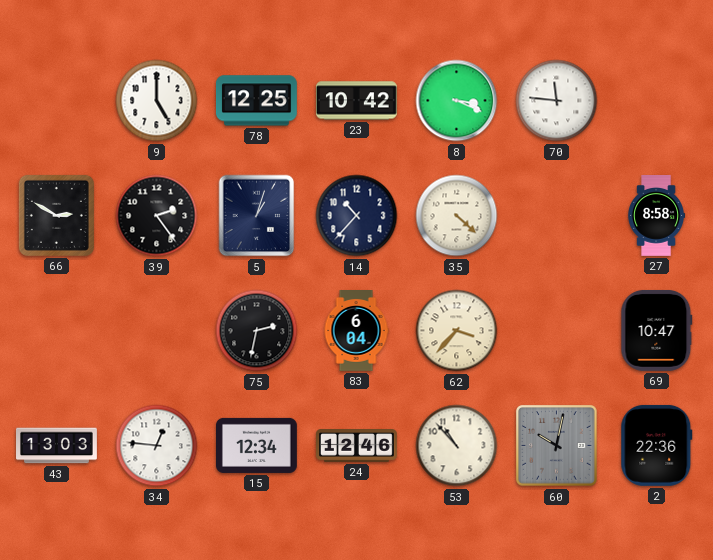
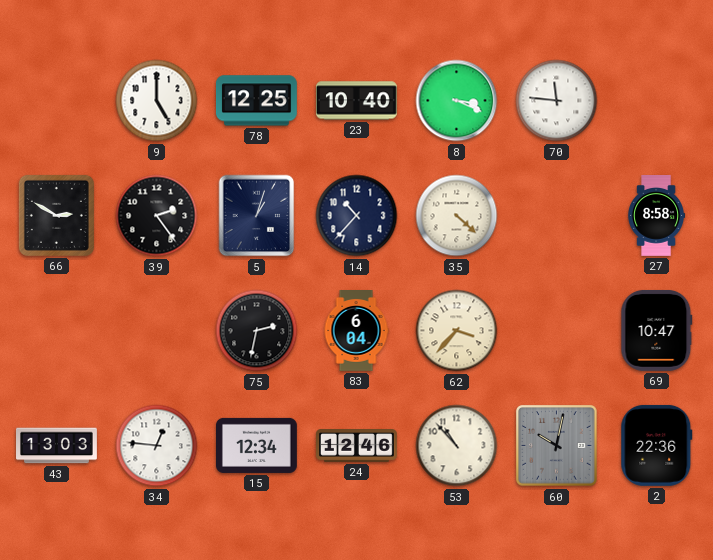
23: 10:42 -> 10:40
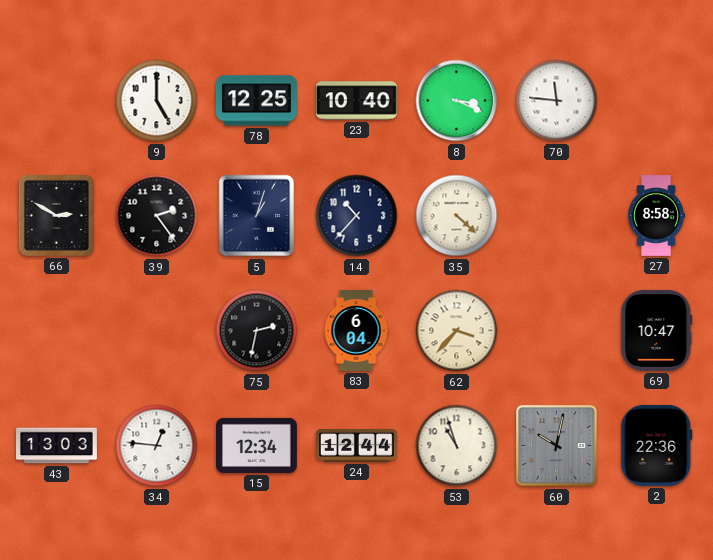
24: 12:46 -> 12:44
53: 10:53 -> 10:57
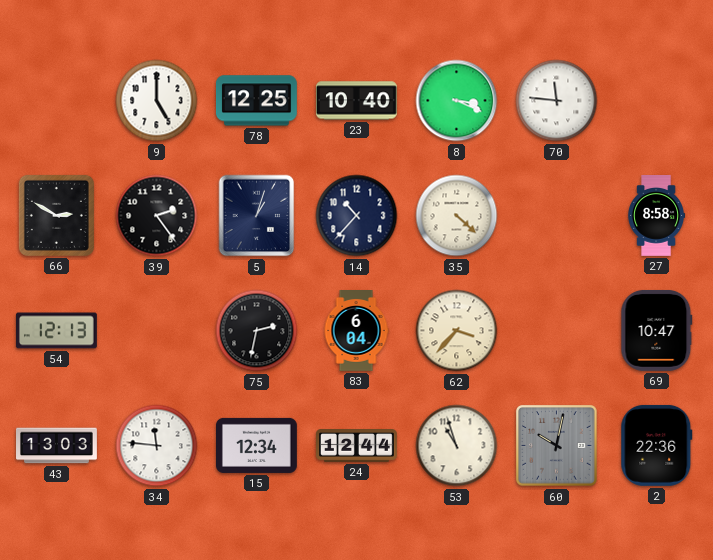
54: none -> 12:13
34: 12:46 -> 11:46
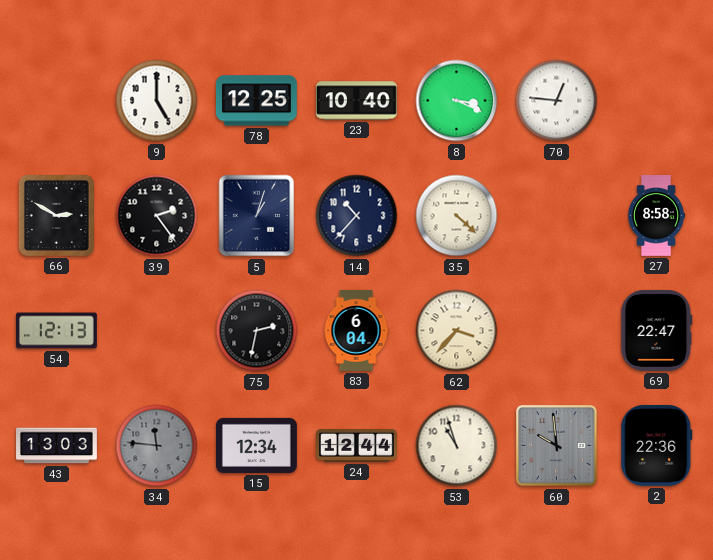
70: 11:46 -> 12:46
69: 10:47 -> 22:47
34 dial: white -> grey
60: 10:02 -> 9:59
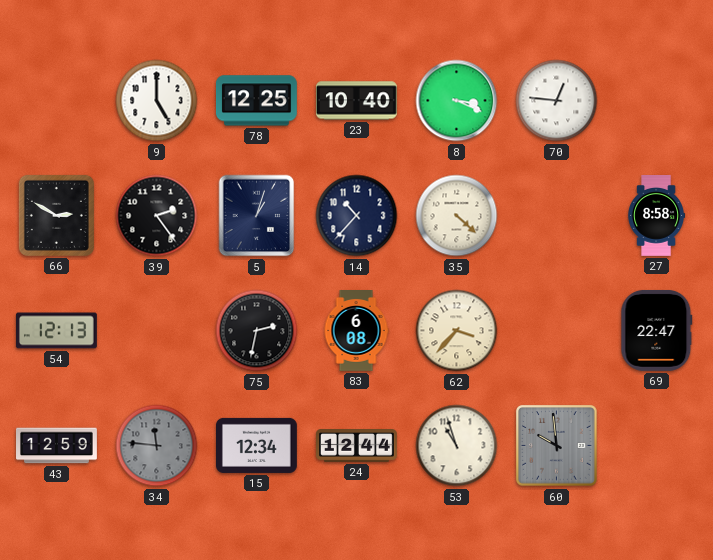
83: 6:04 -> 6:08
43: 13:03 -> 12:59
2: 22:36 -> none
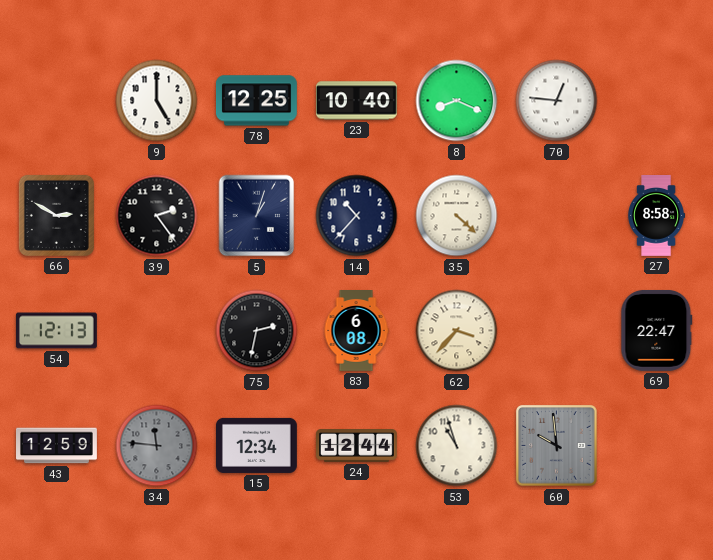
8: 3:19 -> 8:19
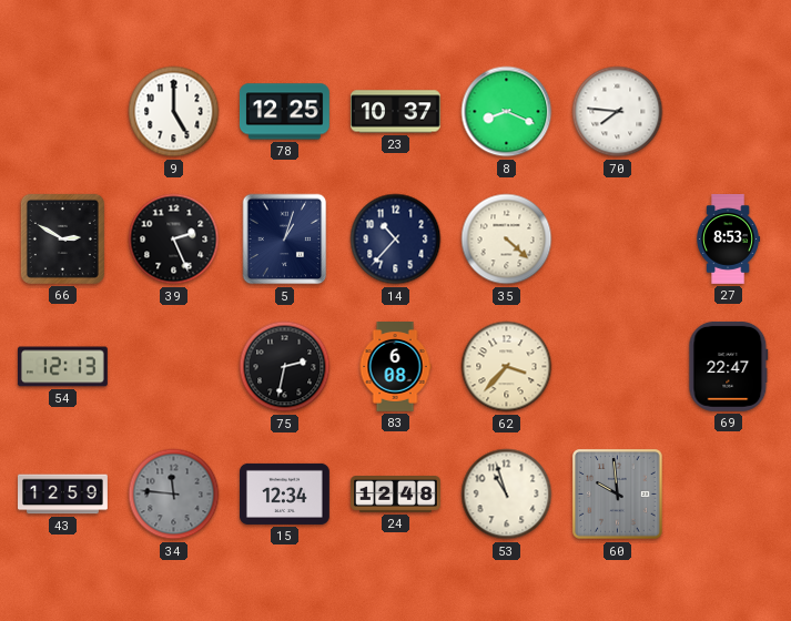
23: 10:40 -> 10:37
70: 12:46 -> 7:46
39: 2:24 -> 2:26
27: 8:58 -> 8:53
24: 12:44 -> 12:48
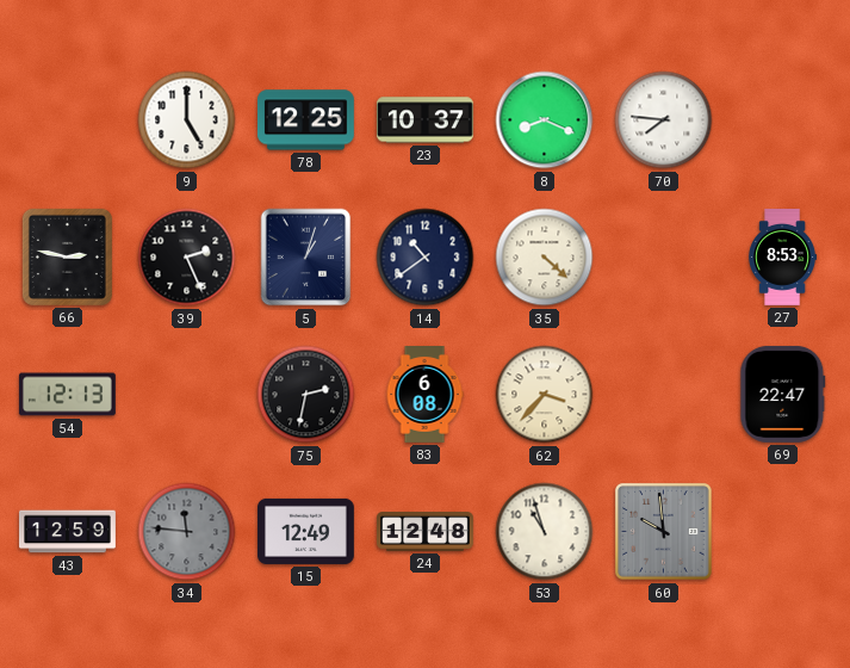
66: 2:50 -> 2:47
14: 10:37 -> 10:39
15: 12:34 -> 12:49
